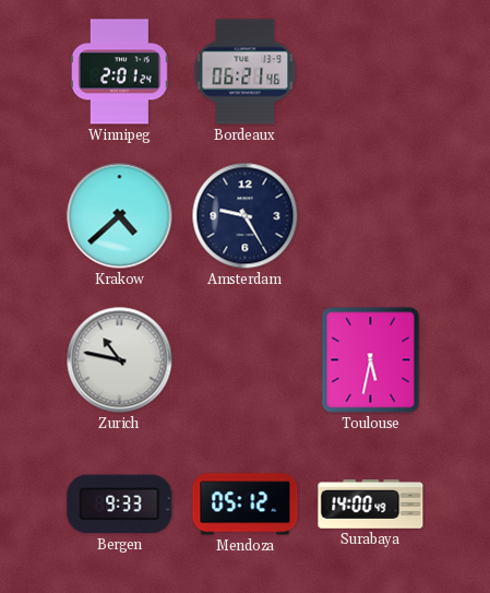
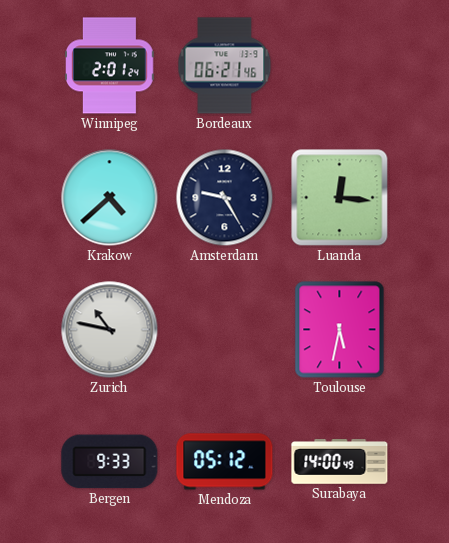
Luanda: none -> 12:16
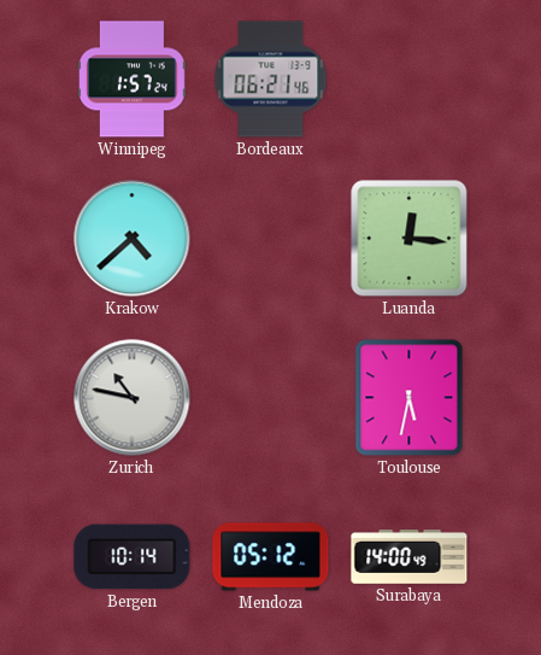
Winnipeg: 2:01 -> 1:57
Amsterdam: 9:25 -> none
Bergen: 9:33 -> 10:14
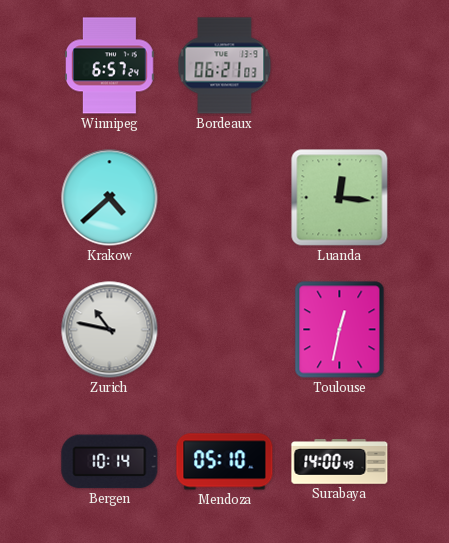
Winnipeg: 1:57 -> 6:57
Bordeaux: 06:21:46 -> 06:21:03
Toulouse: 5:32 -> 12:32
Mendoza: 05:12 -> 05:10
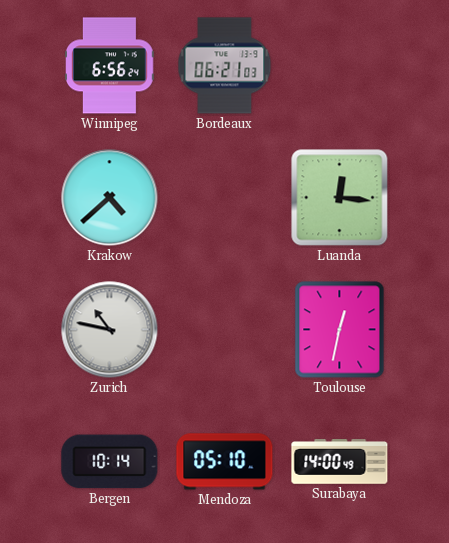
Winnipeg: 6:57 -> 6:56
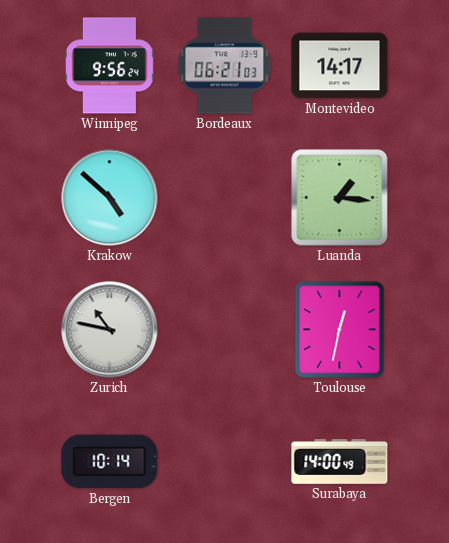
Winnipeg: 6:56 -> 9:56
Montevideo: none -> 14:17
Krakow: 4:38 -> 4:52
Luanda: 12:16 -> 1:16
Mendoza: 05:10 -> none
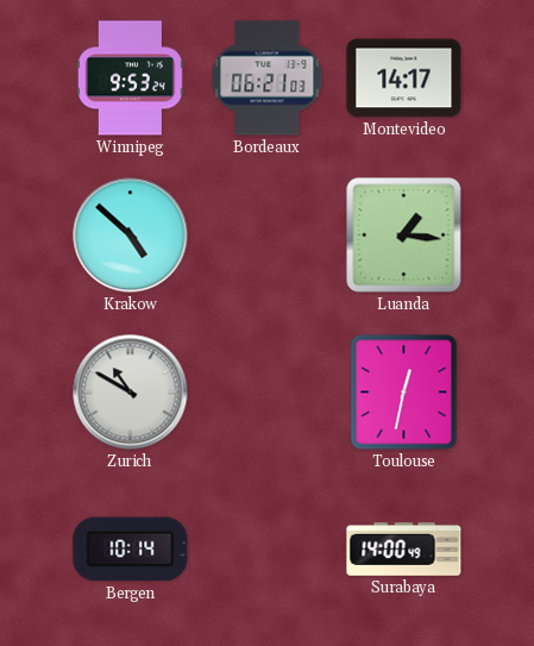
Winnipeg: 9:56 -> 9:53
Zurich: 10:47 -> 10:50
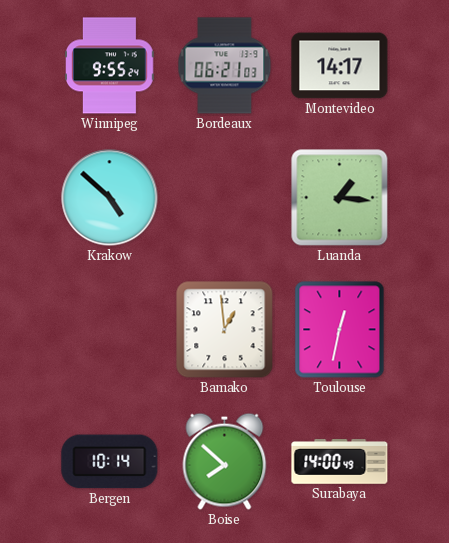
Winnipeg: 9:53 -> 9:55
Zurich: 10:50 -> none
Bamako: none -> 12:59
Boise: none -> 7:52
